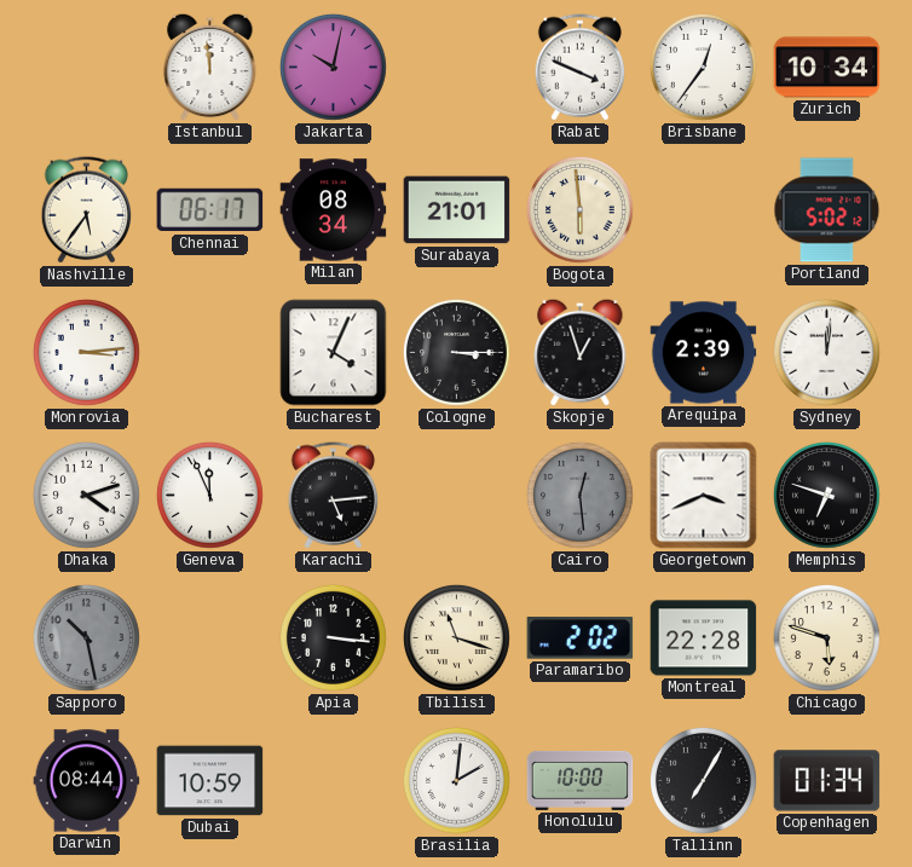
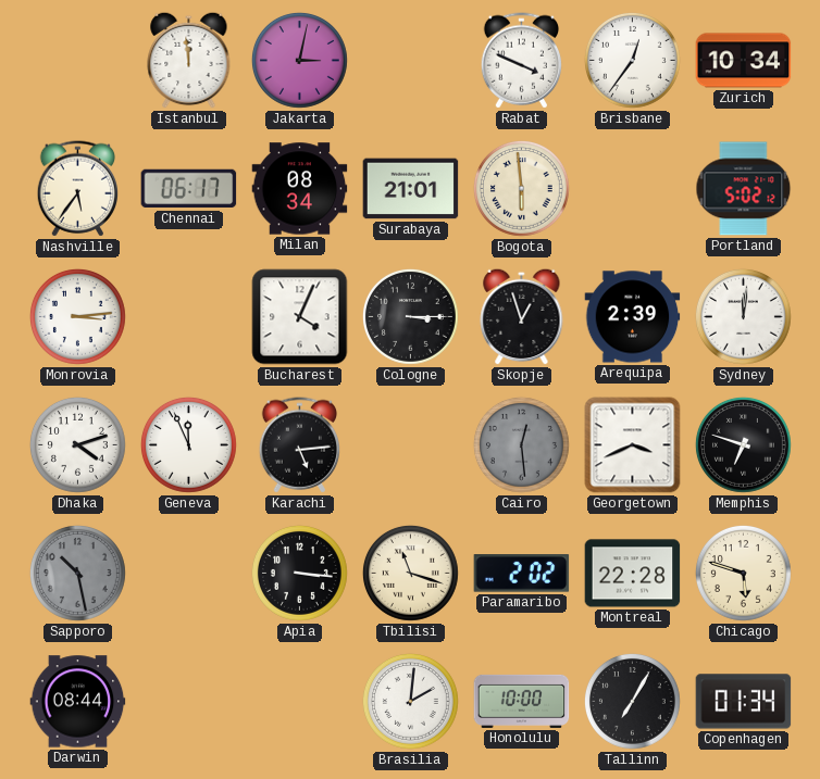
Jakarta: 10:02 -> 3:02
Dubai: 10:59 -> none
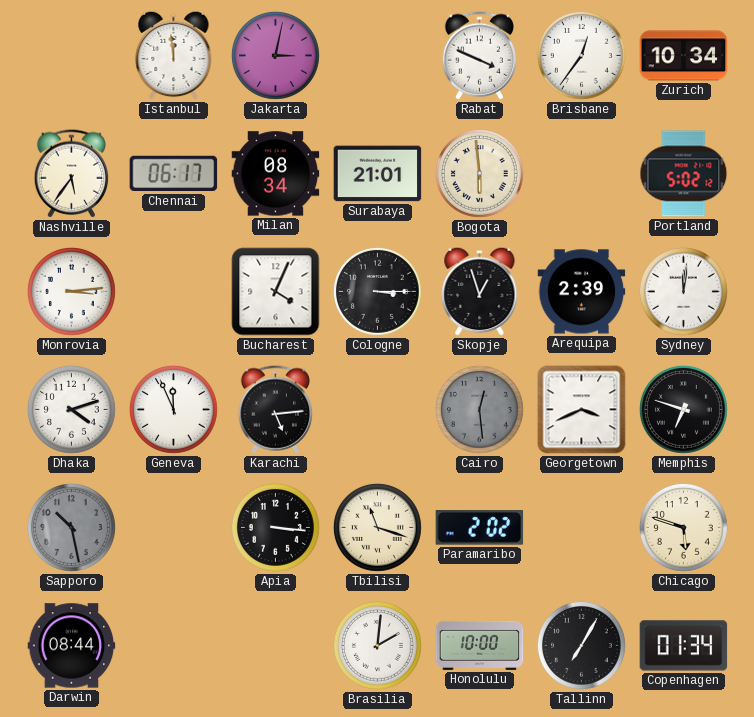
Montreal: 22:28 -> none
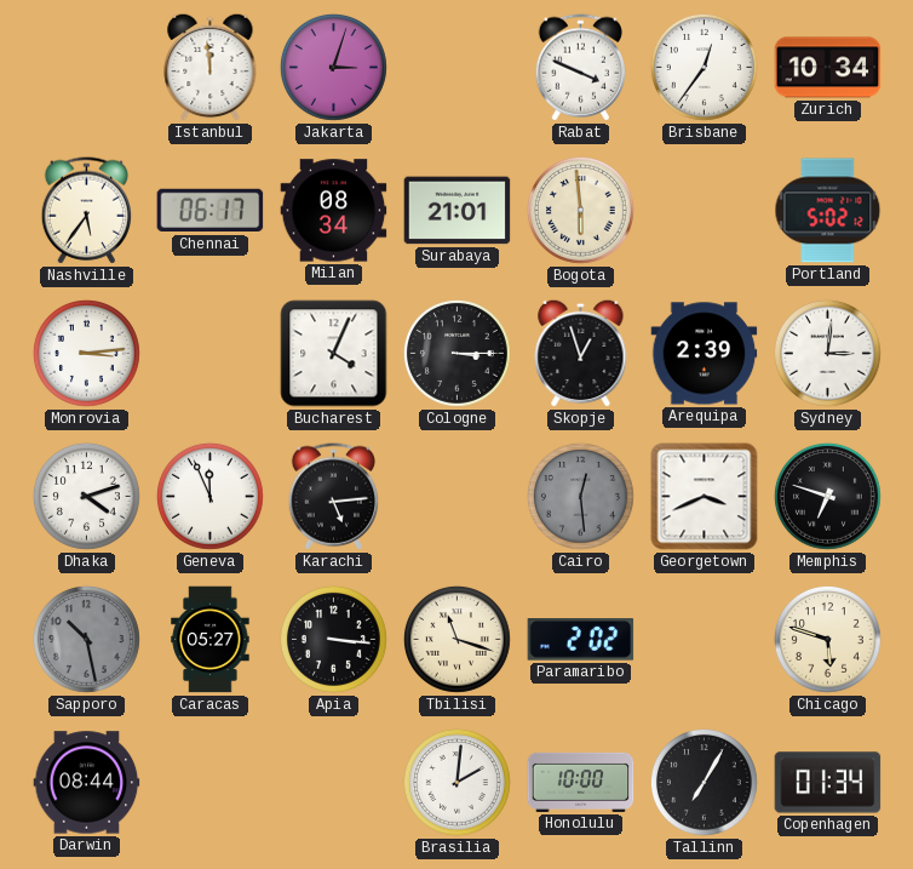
Jakarta: 3:02 -> 3:03
Sydney: 12:01 -> 3:01
Caracas: none -> 05:27
